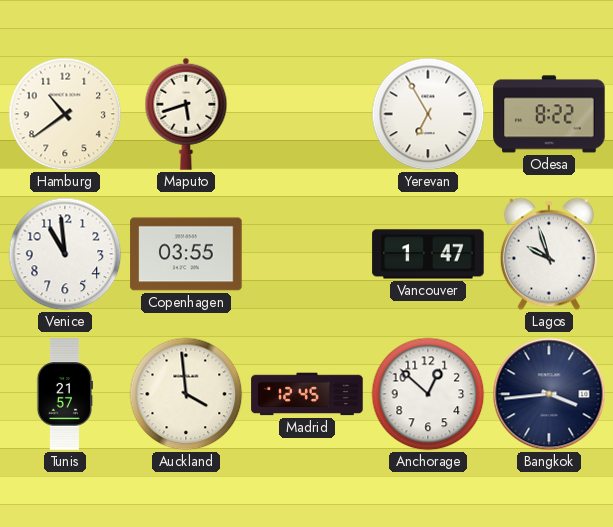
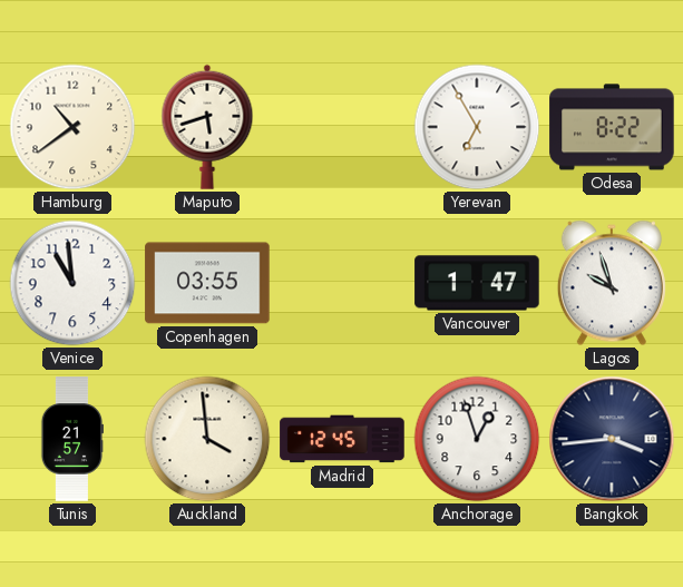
Anchorage: 12:52 -> 12:57
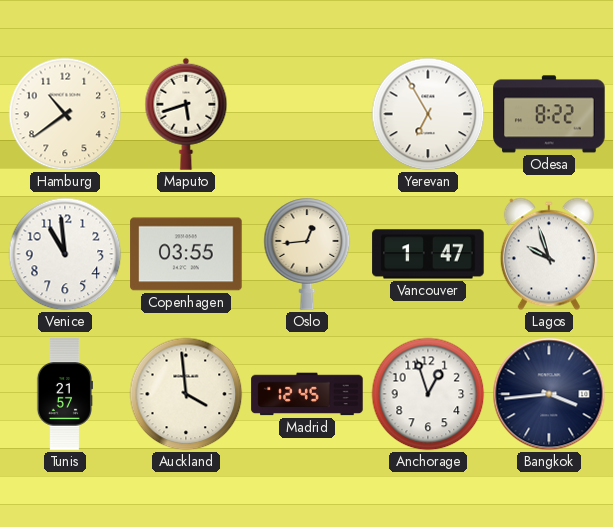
Oslo: none -> 12:44
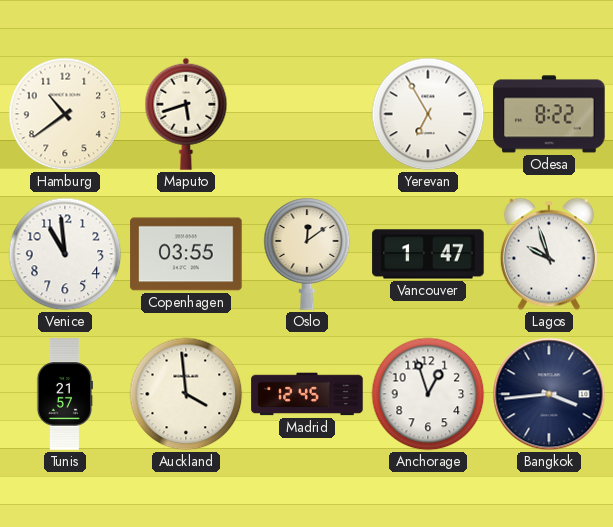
Oslo: 12:44 -> 12:09
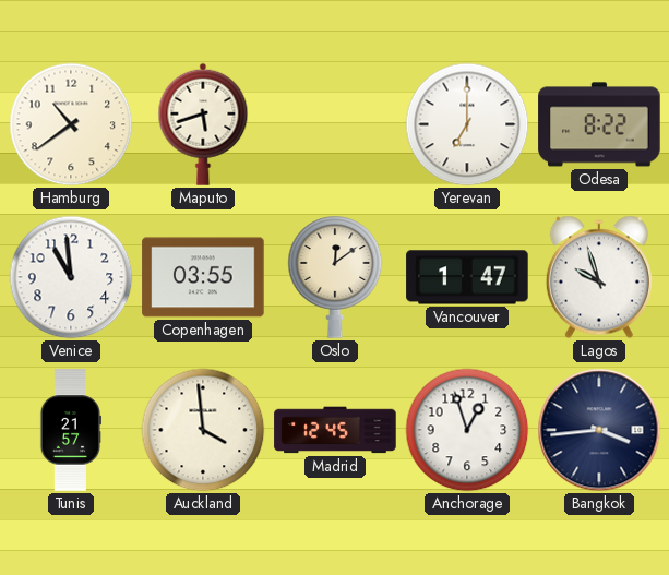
Yerevan: 6:55 -> 7:00
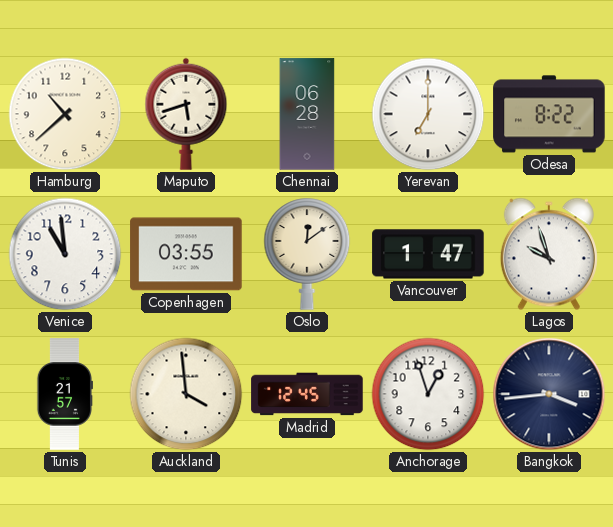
Hamburg: 10:39 -> 10:38
Chennai: none -> 06:28
